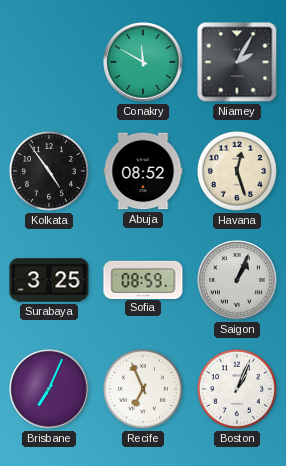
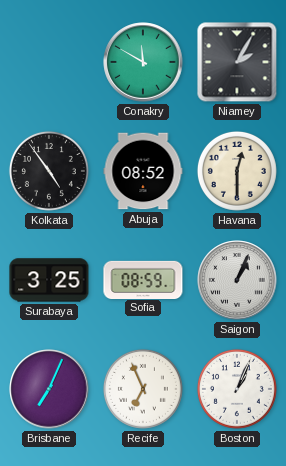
Havana: 12:27 -> 12:30
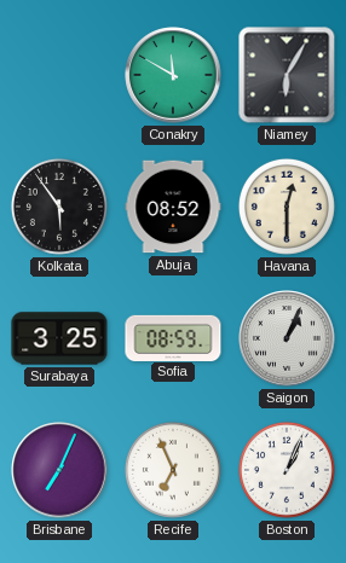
Niamey: 2:05 -> 6:05
Kolkata: 4:54 -> 5:54
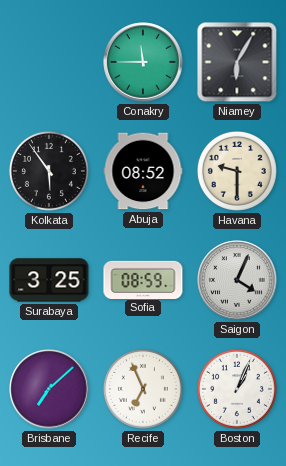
Conakry: 11:50 -> 11:45
Havana: 12:30 -> 9:30
Saigon: 1:04 -> 4:04
Brisbane: 7:04 -> 7:08
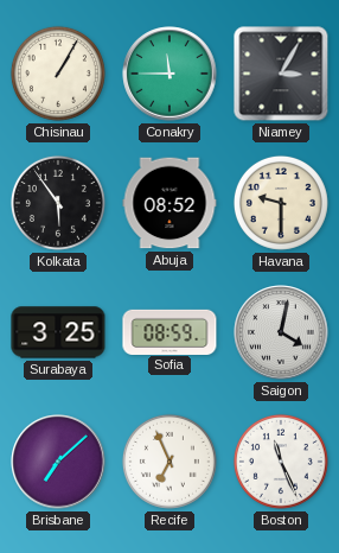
Chisinau: none -> 1:05
Niamey: 6:05 -> 3:05
Saigon: 4:04 -> 4:02
Boston: 1:04 -> 11:26
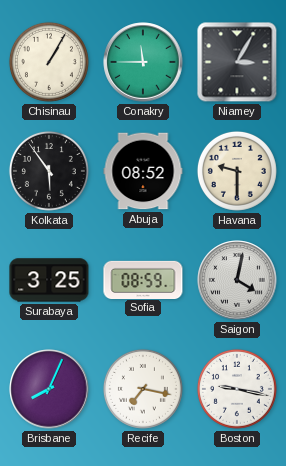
Brisbane: 7:08 -> 8:04
Recife: 6:56 -> 7:17
Boston: 11:26 -> 9:17
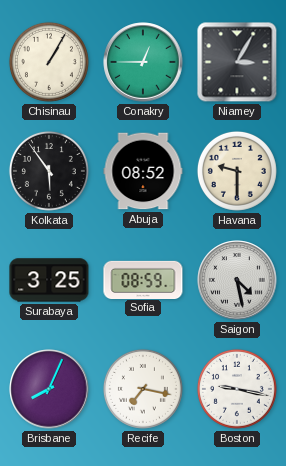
Conakry: 11:45 -> 12:45
Saigon: 4:02 -> 4:28
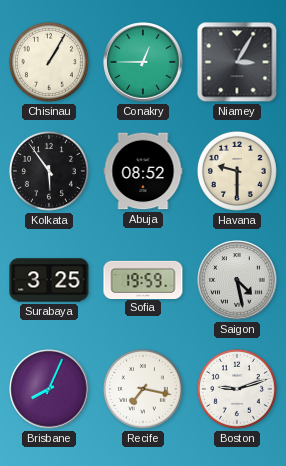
Sofia: 08:59 -> 19:59
Boston: 9:17 -> 9:12
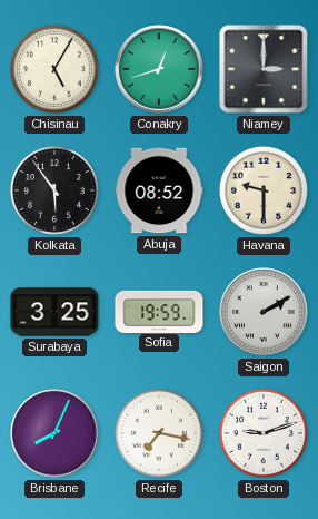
Chisinau: 1:05 -> 5:05
Conakry: 12:45 -> 12:42
Niamey: 3:05 -> 3:00
Saigon: 4:28 -> 2:10
